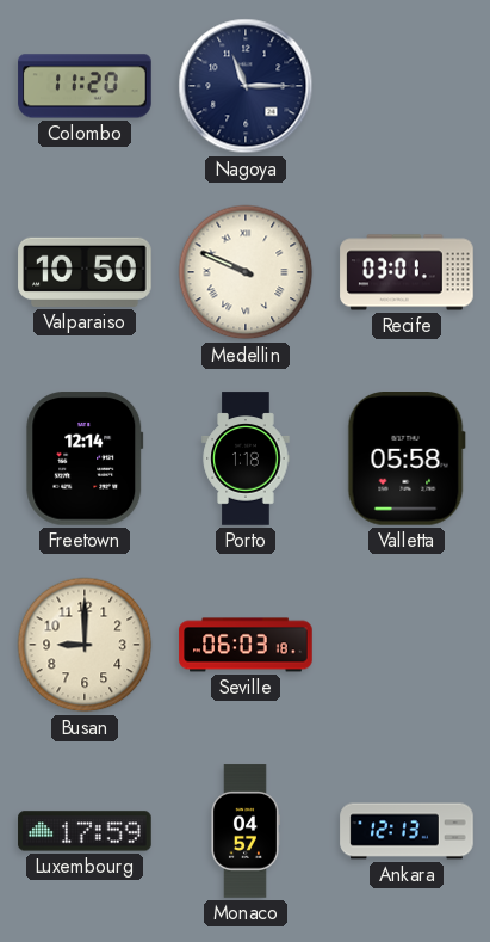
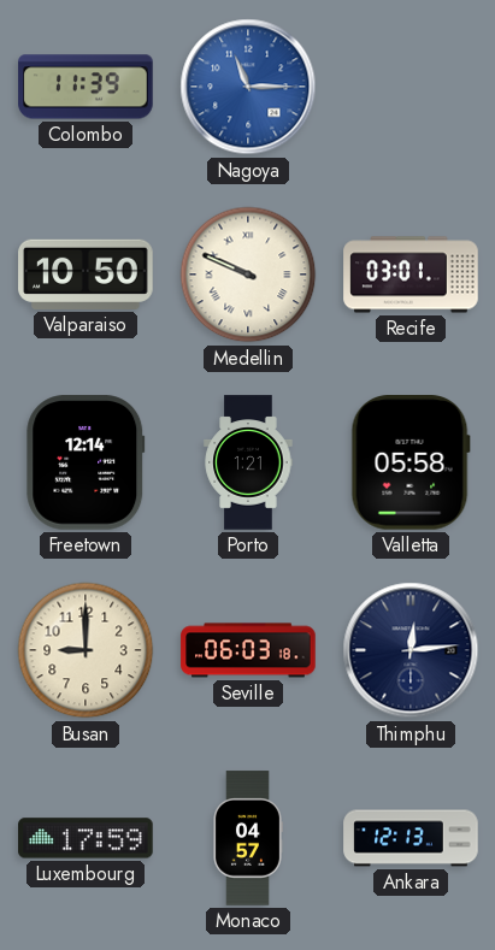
Colombo: 11:20 -> 11:39
Nagoya dial: navy -> blue
Porto: 1:18 -> 1:21
Thimphu: none -> 12:14
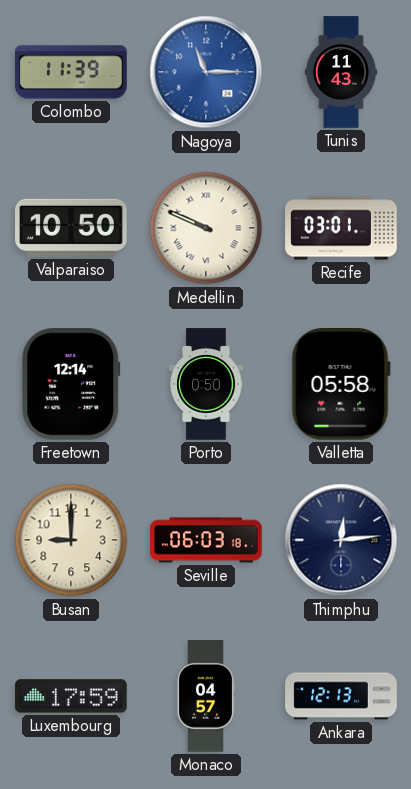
Tunis: none -> 11:43
Porto: 1:21 -> 0:50
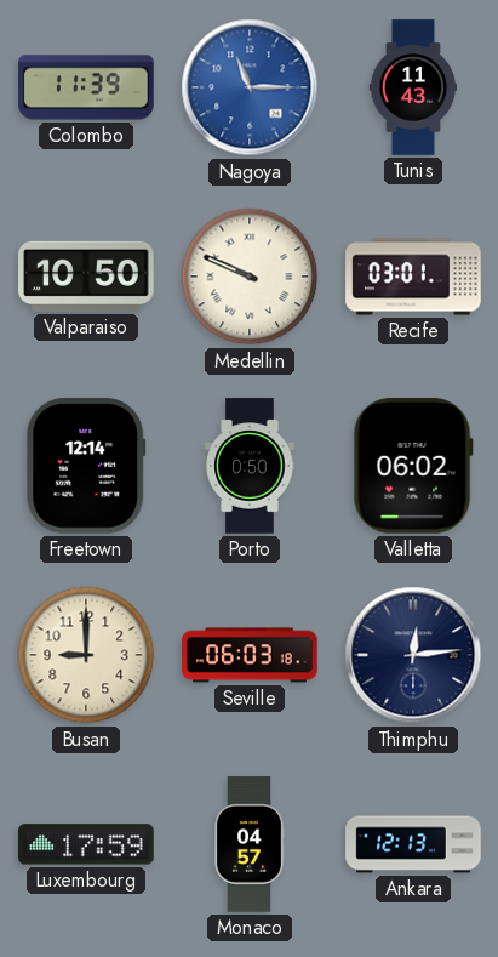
Valletta: 05:58 -> 06:02
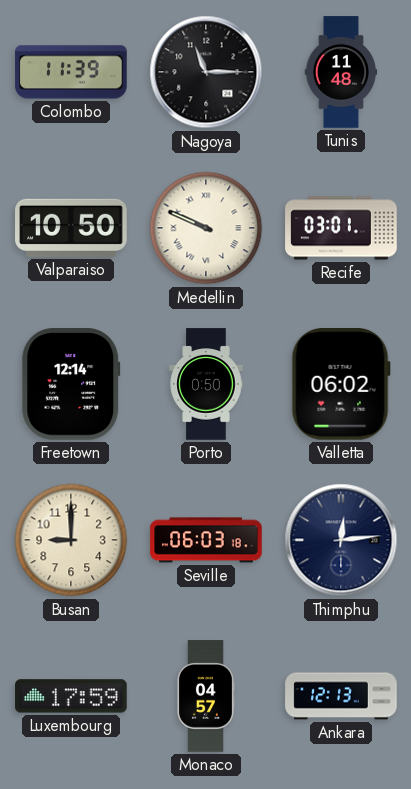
Nagoya dial: blue -> black
Tunis: 11:43 -> 11:48
